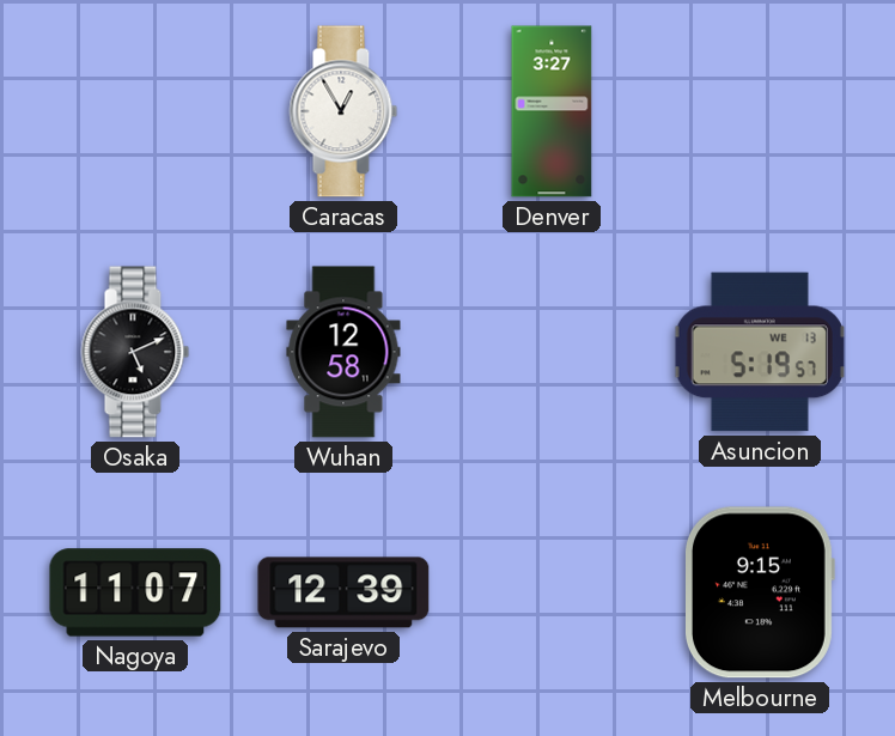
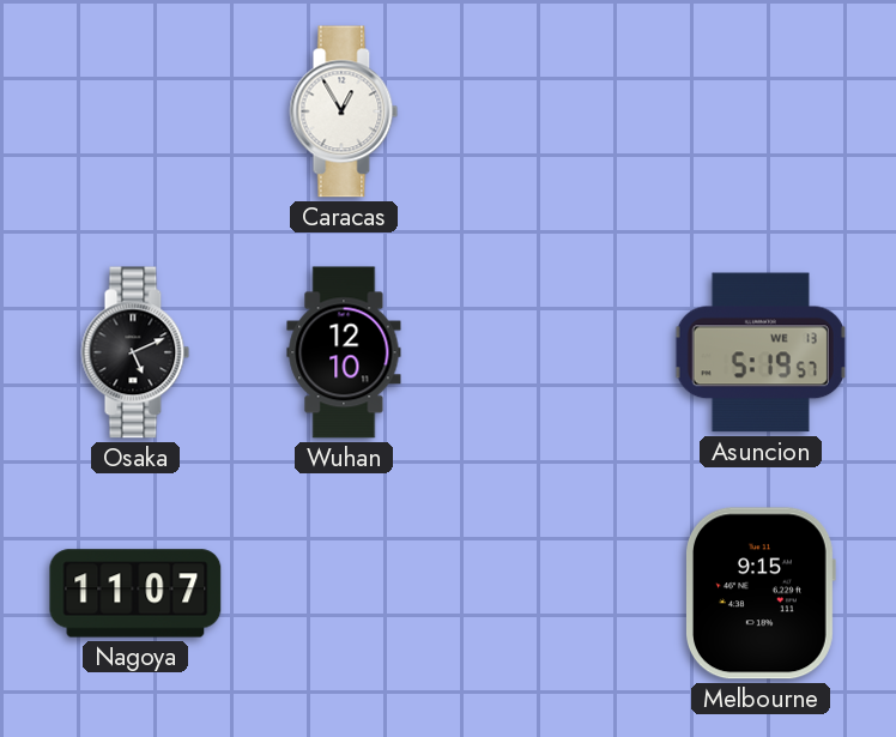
Denver: 3:27 -> none
Wuhan: 12:58 -> 12:10
Sarajevo: 12:39 -> none
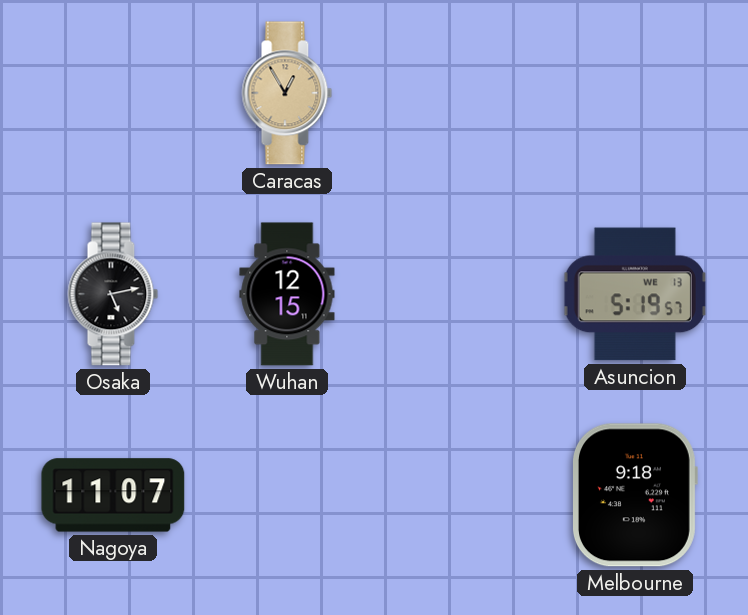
Caracas dial: white -> champagne
Osaka: 5:11 -> 5:13
Wuhan: 12:10 -> 12:15
Melbourne: 9:15 -> 9:18
